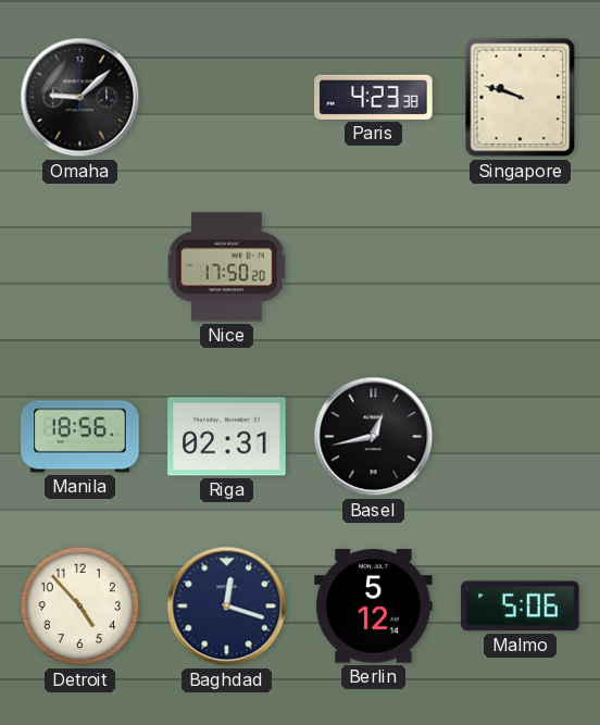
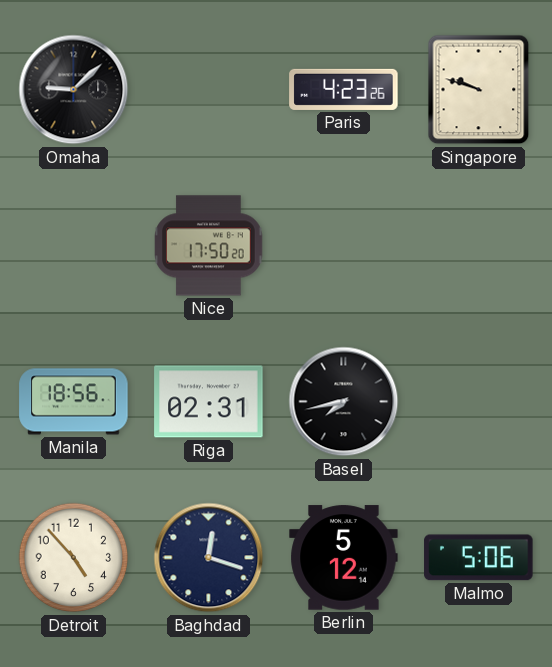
Paris: 4:23:38 -> 4:23:26
Basel: 12:43 -> 7:43
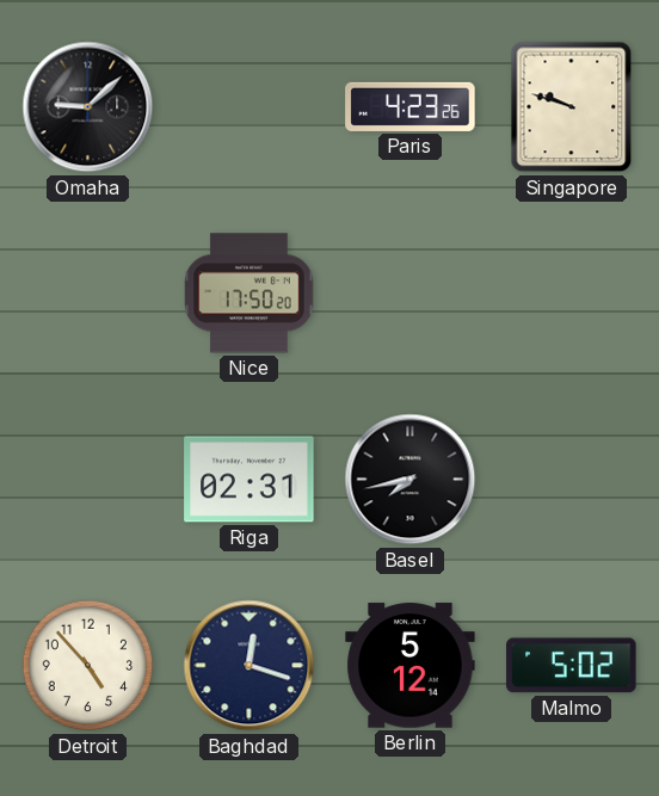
Manila: 18:56 -> none
Malmo: 5:06 -> 5:02
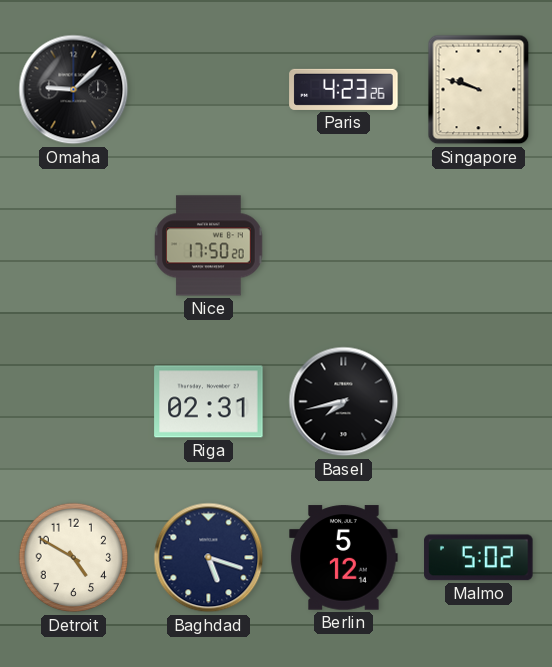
Detroit: 4:53 -> 4:50
Baghdad: 12:18 -> 5:18
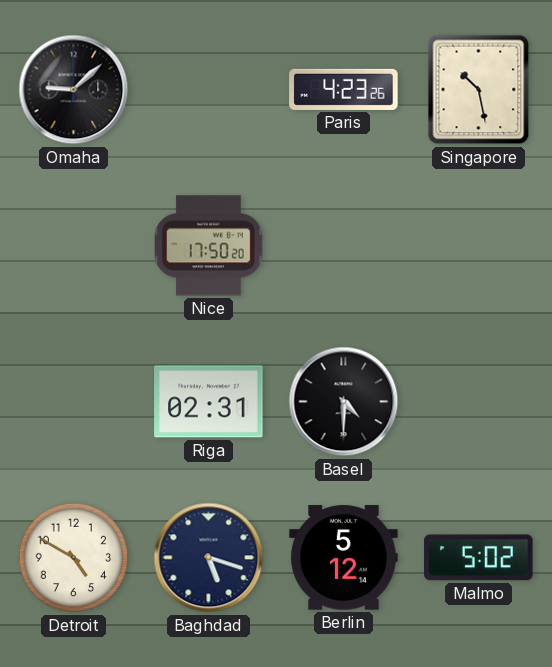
Singapore: 9:48 -> 10:28
Basel: 7:43 -> 4:30
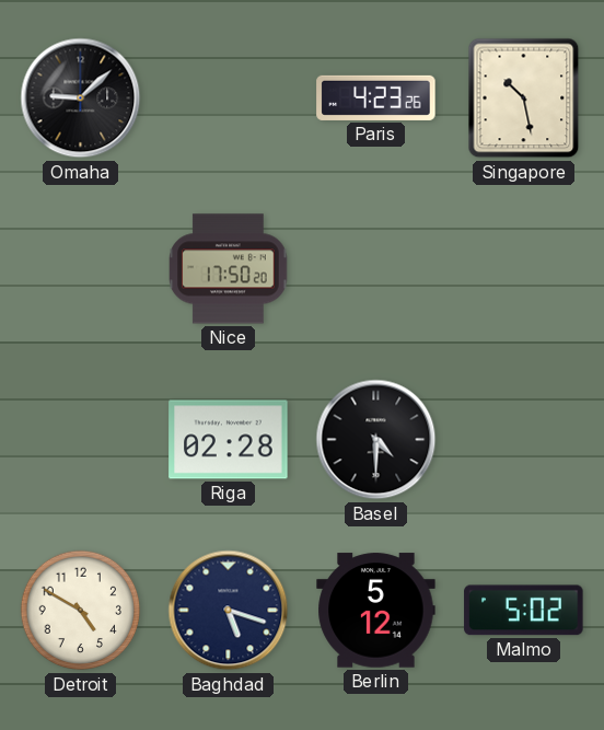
Riga: 02:31 -> 02:28
